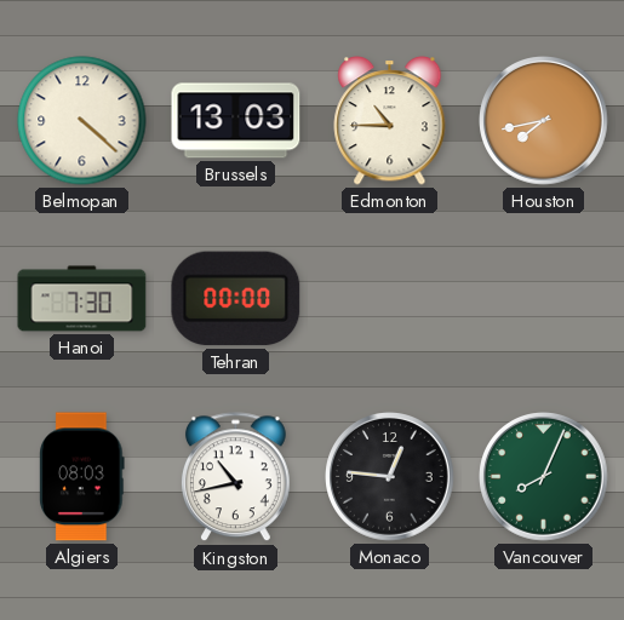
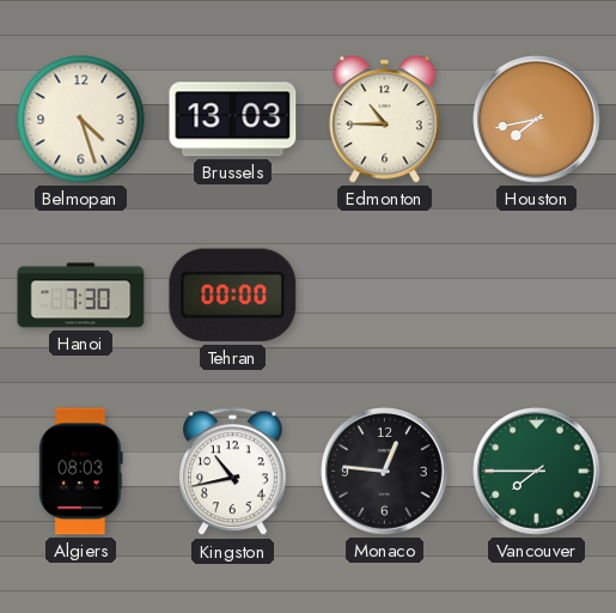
Belmopan: 4:22 -> 4:27
Vancouver: 8:04 -> 7:45
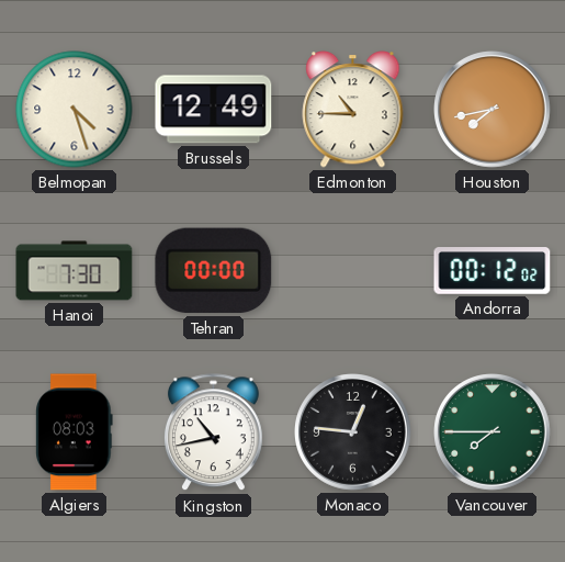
Brussels: 13:03 -> 12:49
Andorra: none -> 00:12
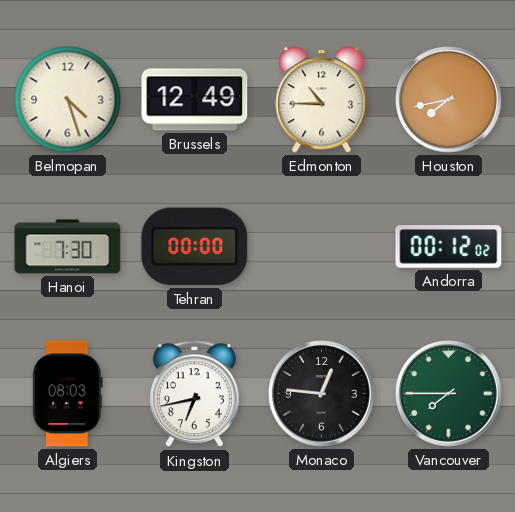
Kingston: 10:43 -> 6:43
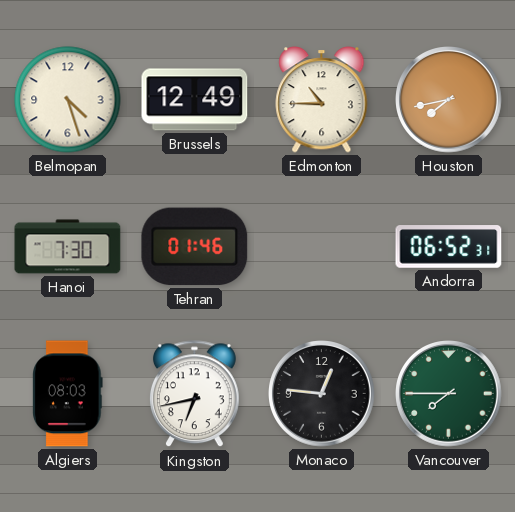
Tehran: 00:00 -> 01:46
Andorra: 00:12 -> 06:52
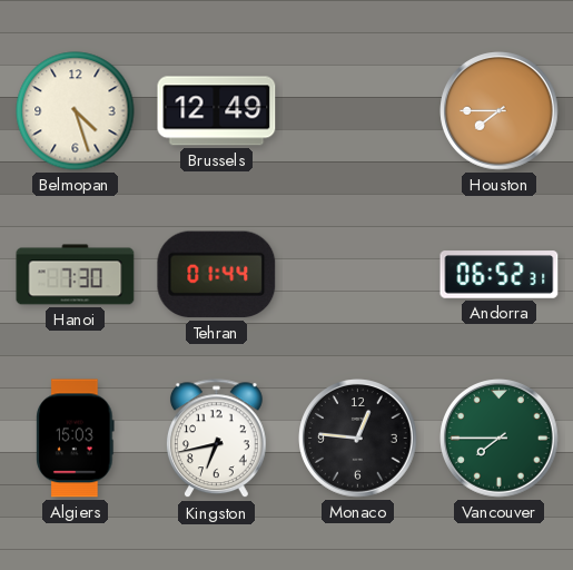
Edmonton: 10:45 -> none
Houston: 7:43 -> 7:45
Tehran: 01:46 -> 01:44
Algiers: 08:03 -> 15:03
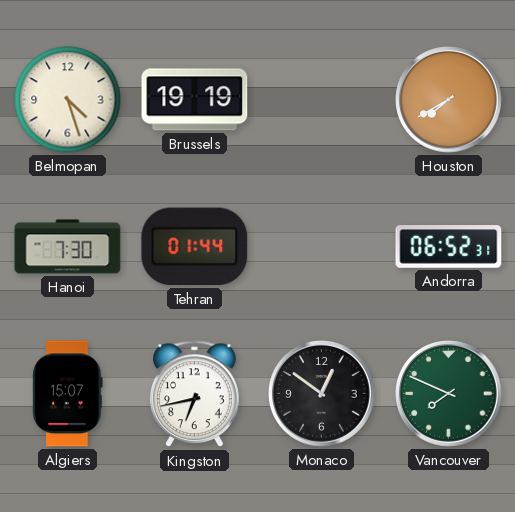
Brussels: 12:49 -> 19:19
Houston: 7:45 -> 7:40
Algiers: 15:03 -> 15:07
Monaco: 12:46 -> 12:51
Vancouver: 7:45 -> 7:49
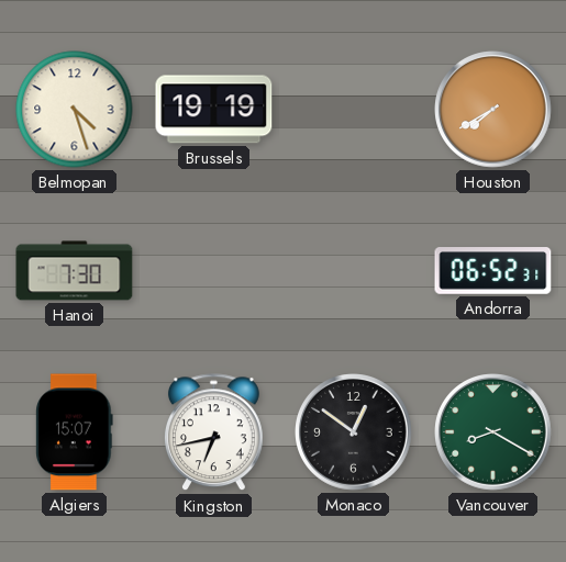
Tehran: 01:44 -> none
Vancouver: 7:49 -> 8:20
